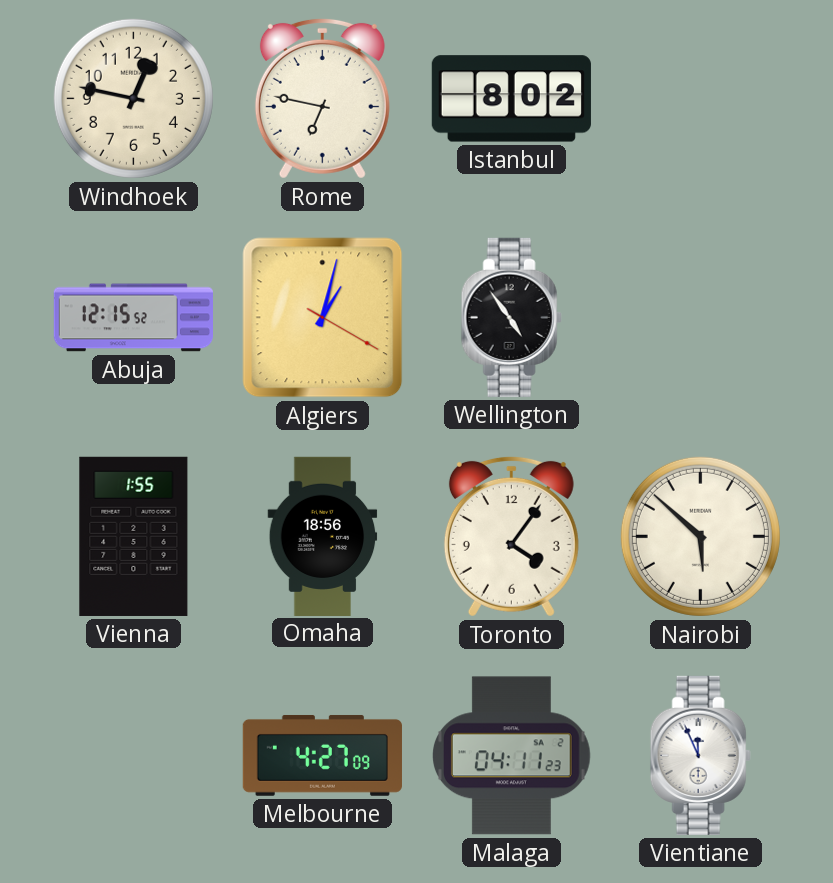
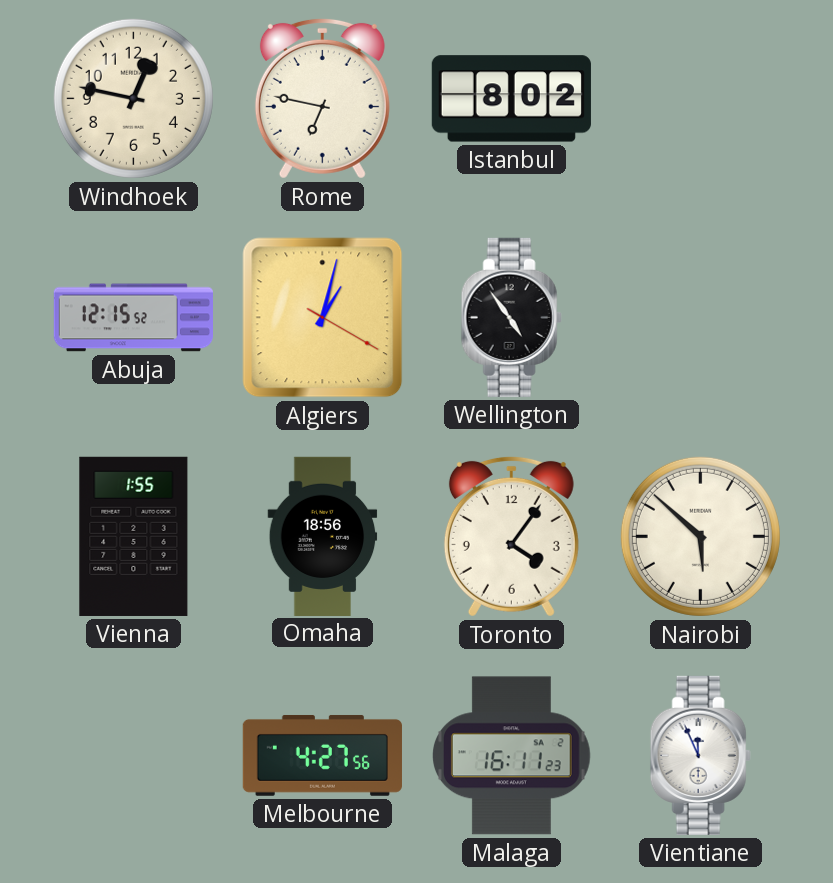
Melbourne: 4:27:09 -> 4:27:56
Malaga: 04:11 -> 16:11
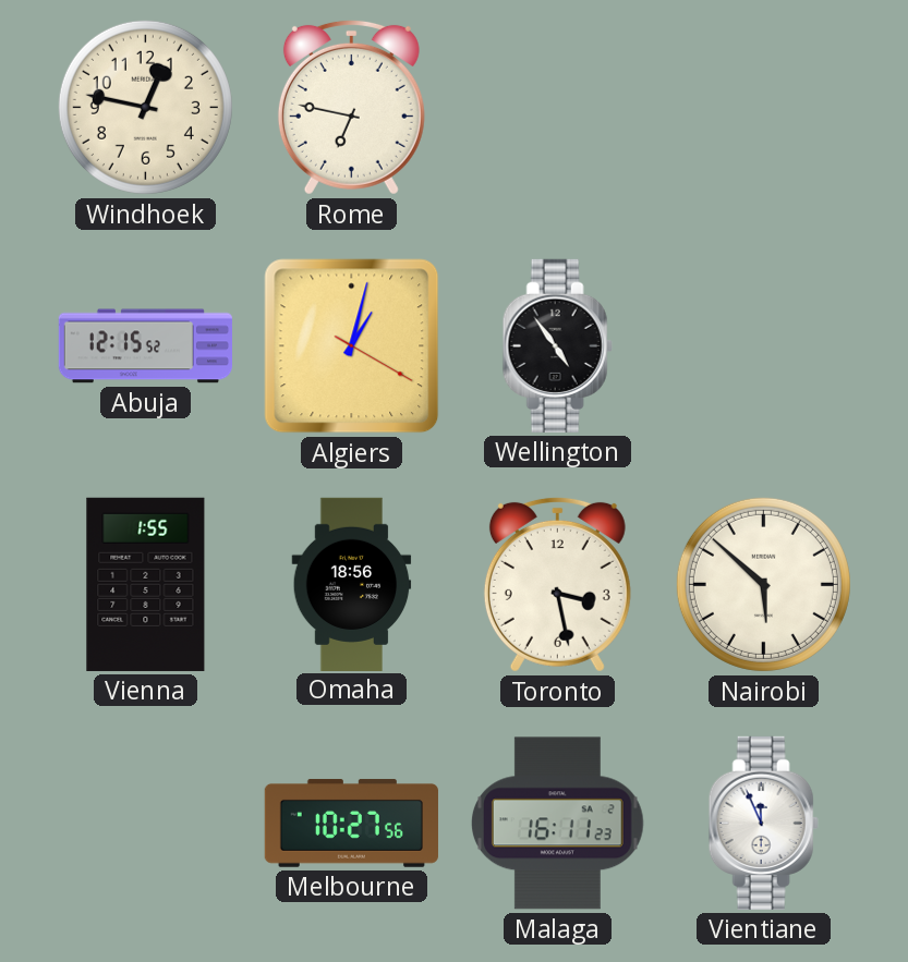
Istanbul: 8:02 -> none
Toronto: 4:06 -> 3:28
Melbourne: 4:27 -> 10:27
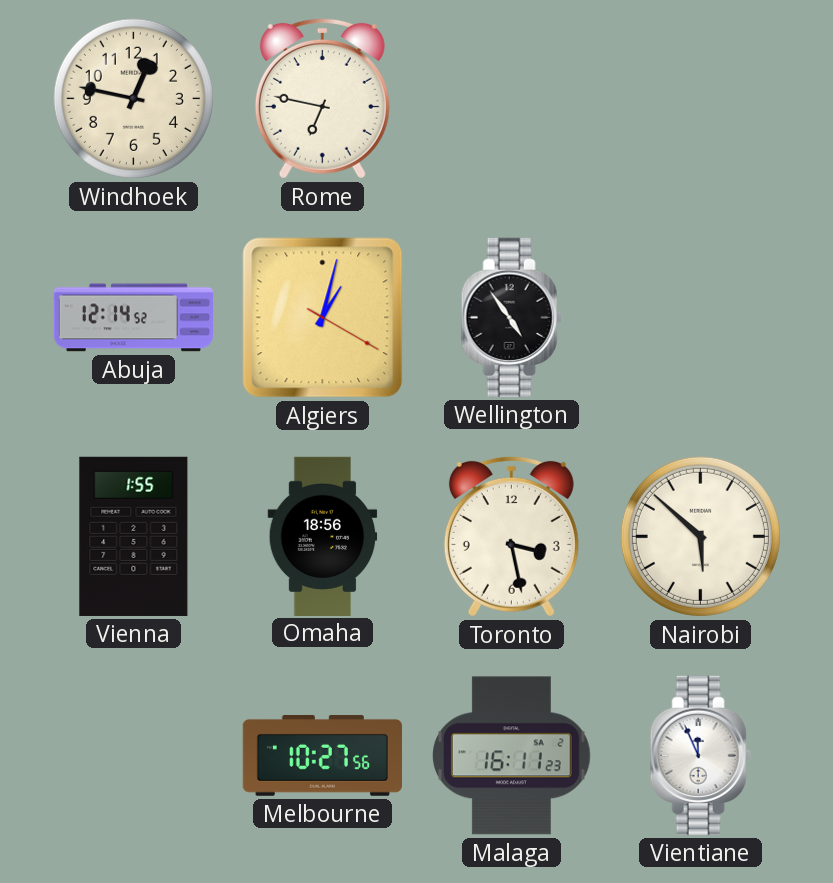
Abuja: 12:15 -> 12:14
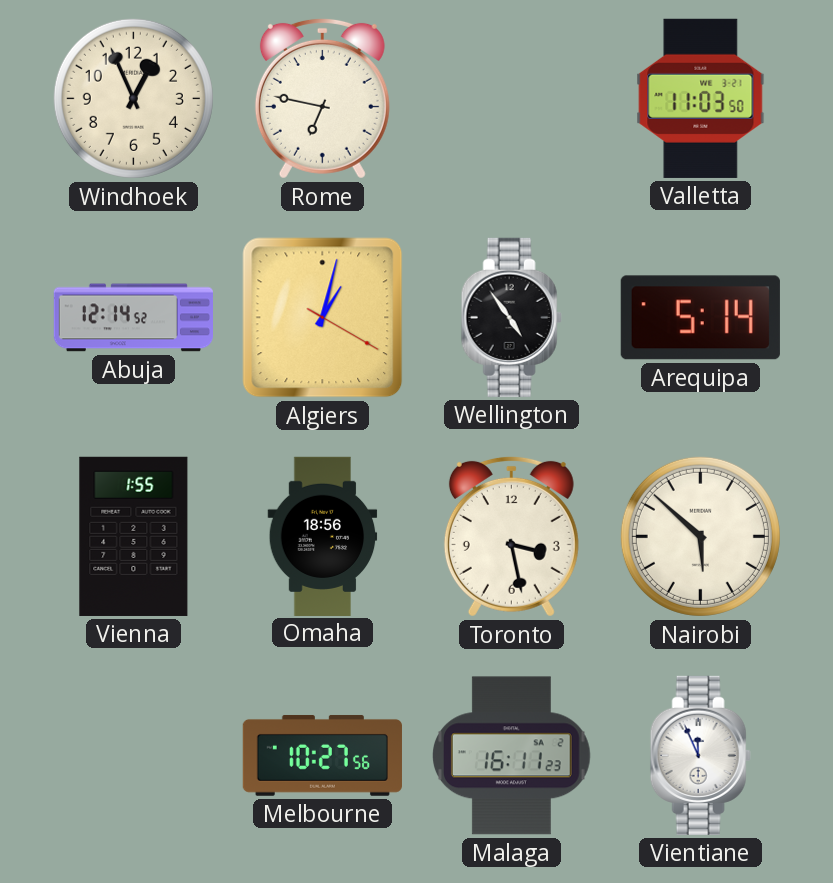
Windhoek: 12:47 -> 12:56
Valletta: none -> 11:03
Arequipa: none -> 5:14
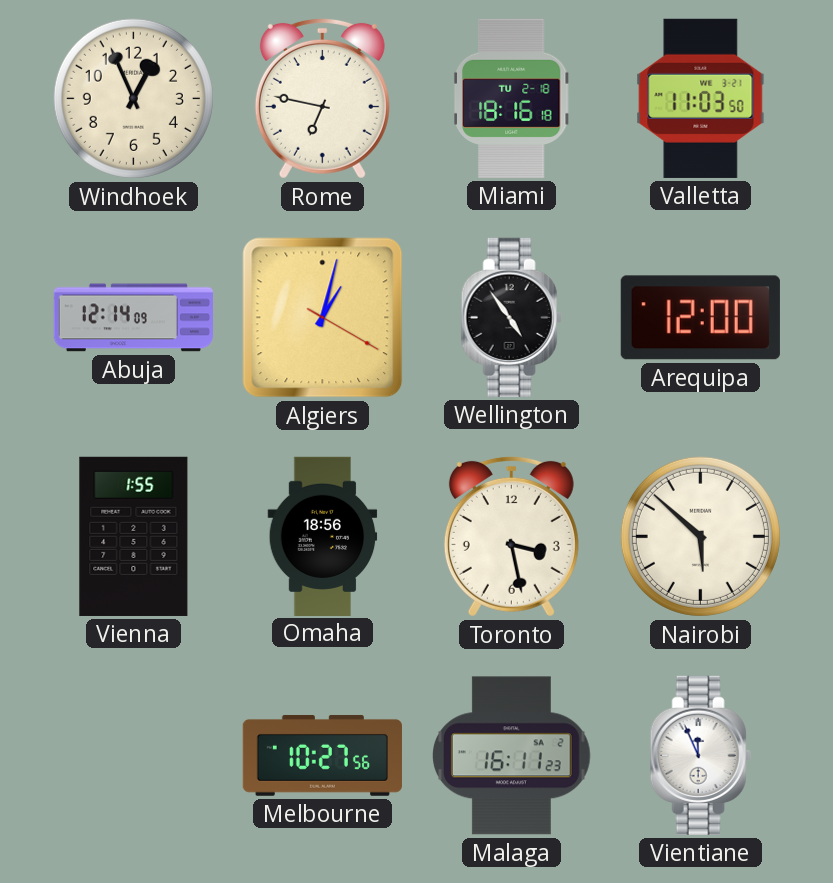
Miami: none -> 18:16
Abuja: 12:14:52 -> 12:14:09
Arequipa: 5:14 -> 12:00
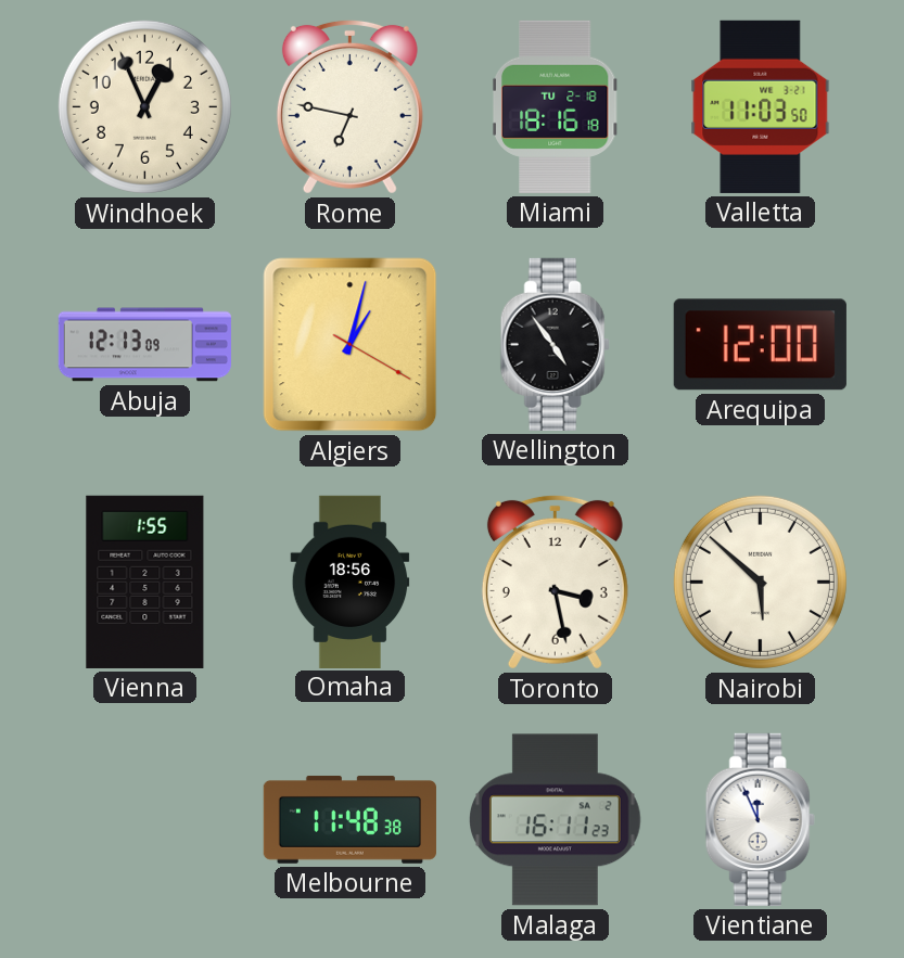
Abuja: 12:14 -> 12:13
Melbourne: 10:27 -> 11:48
